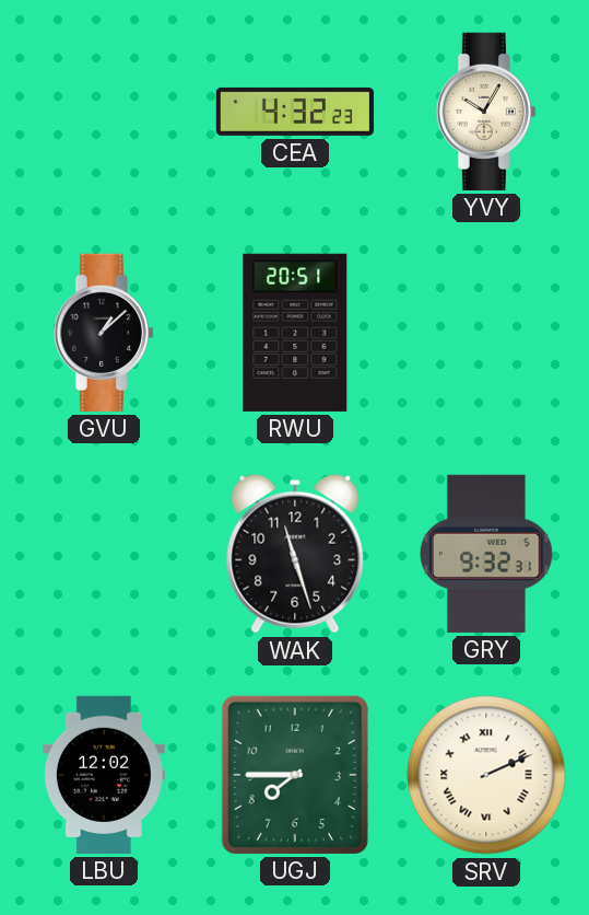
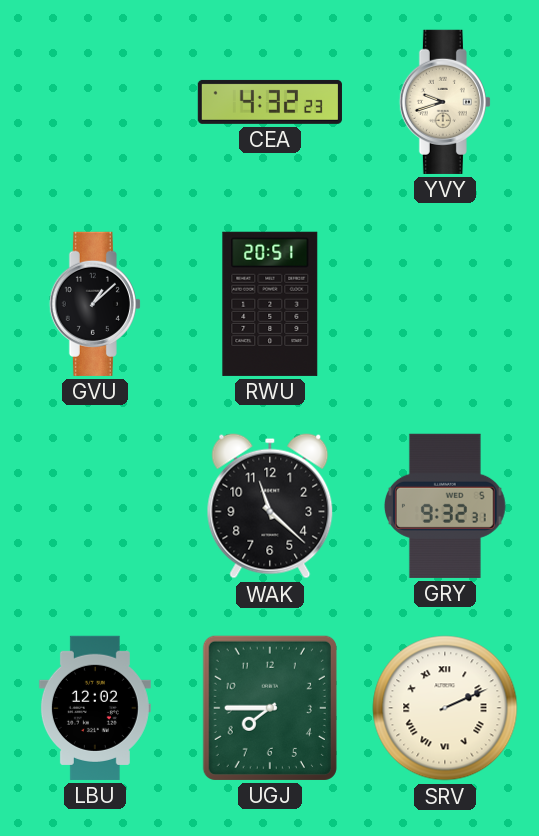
YVY: 10:05 -> 9:42
WAK: 11:27 -> 11:22
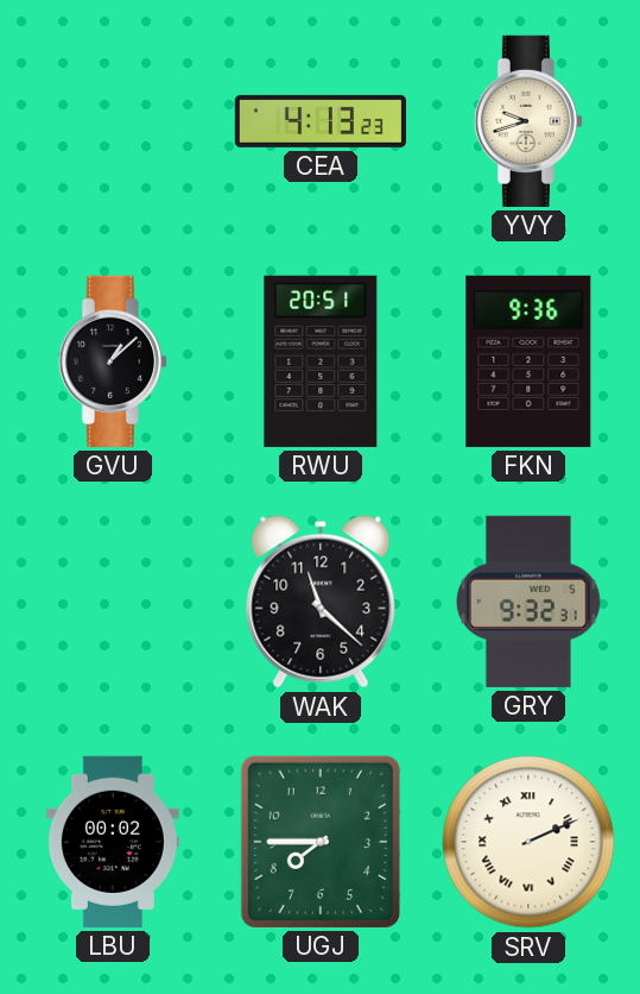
CEA: 4:32 -> 4:13
FKN: none -> 9:36
LBU: 12:02 -> 00:02
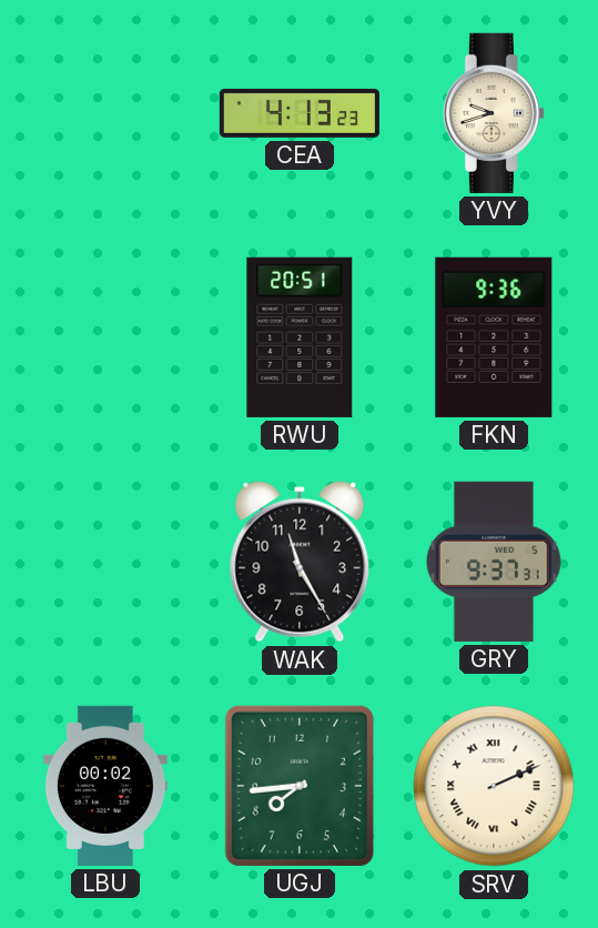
GVU: 1:08 -> none
WAK: 11:22 -> 11:25
GRY: 9:32 -> 9:37
UGJ: 7:45 -> 7:44
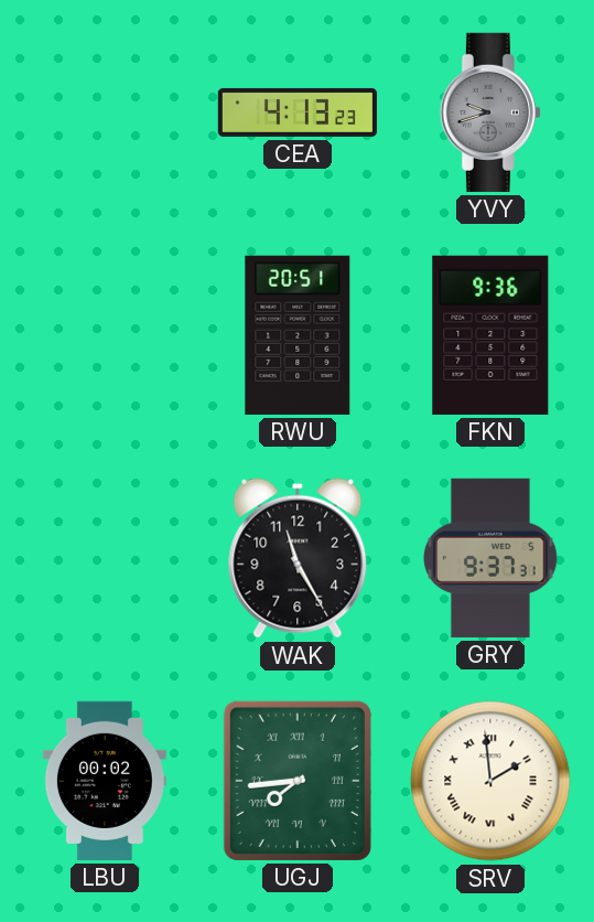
YVY dial: cream -> grey
UGJ numerals: Arabic -> Roman
SRV: 2:11 -> 1:59
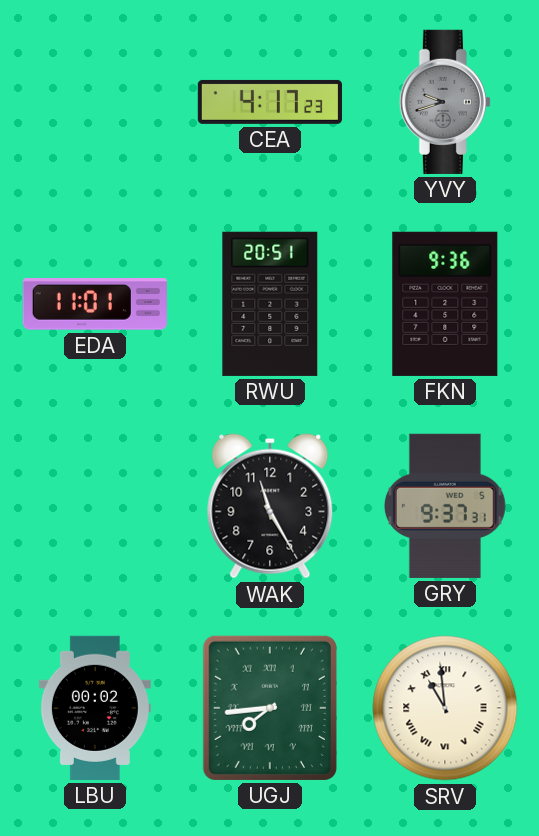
CEA: 4:13 -> 4:17
EDA: none -> 11:01
SRV: 1:59 -> 10:59
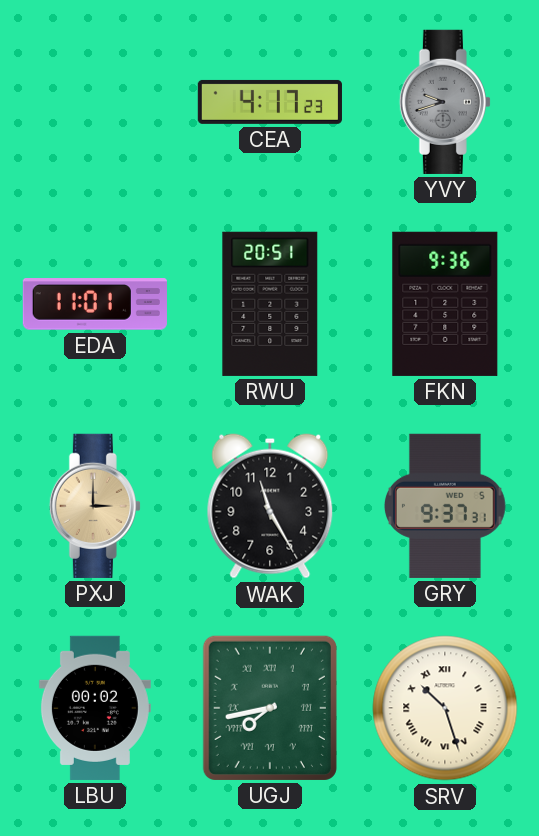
PXJ: none -> 3:00
UGJ: 7:44 -> 7:43
SRV: 10:59 -> 10:27
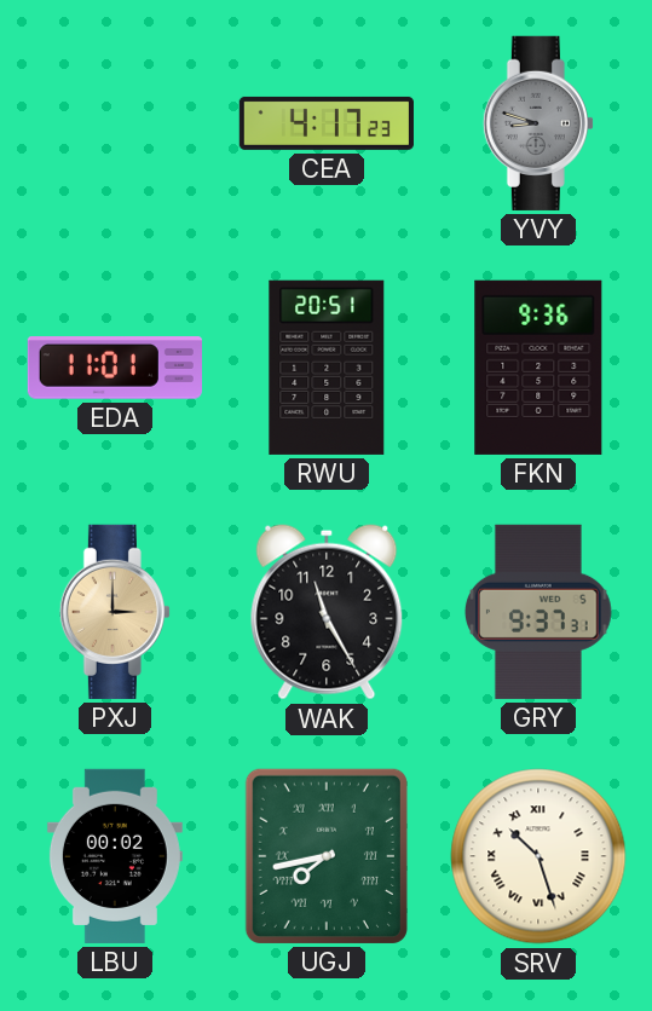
YVY: 9:42 -> 8:48
